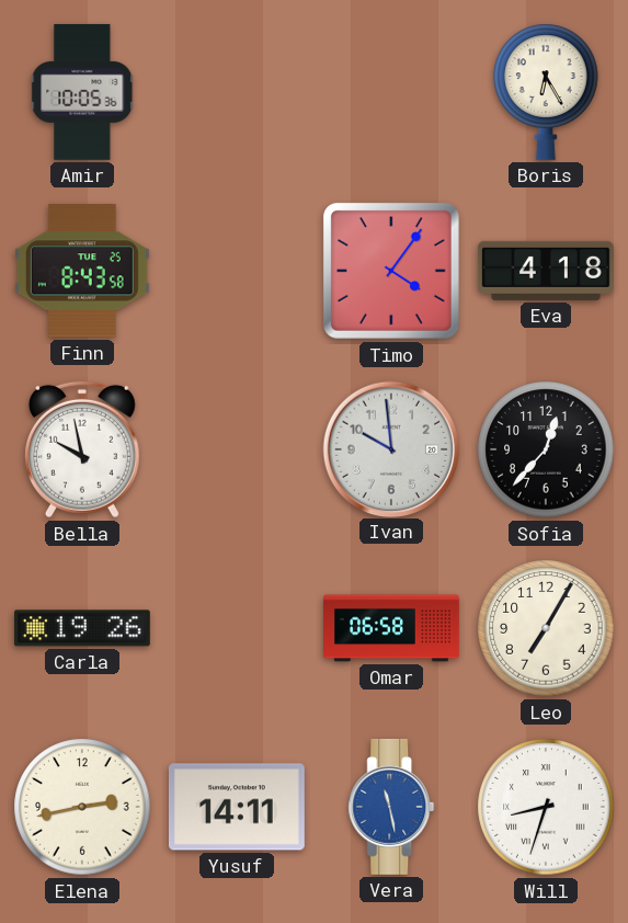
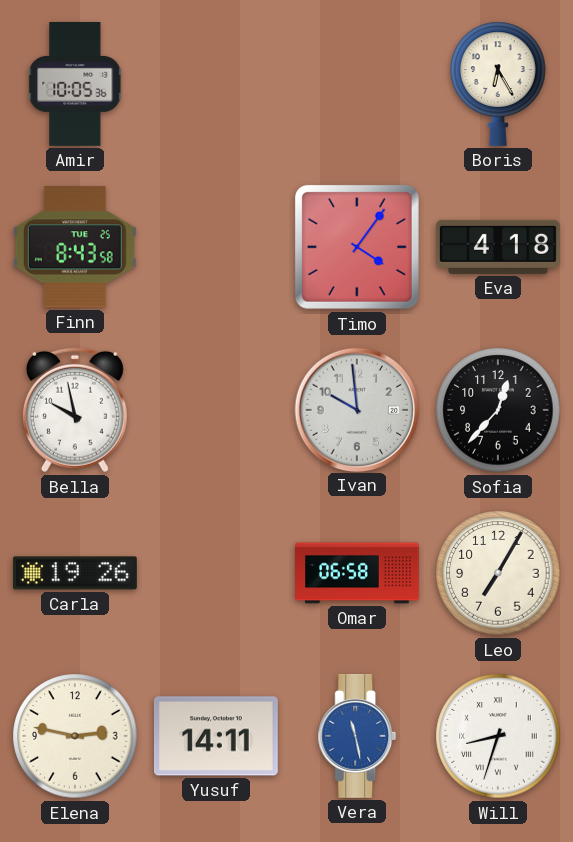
Elena: 2:43 -> 2:47
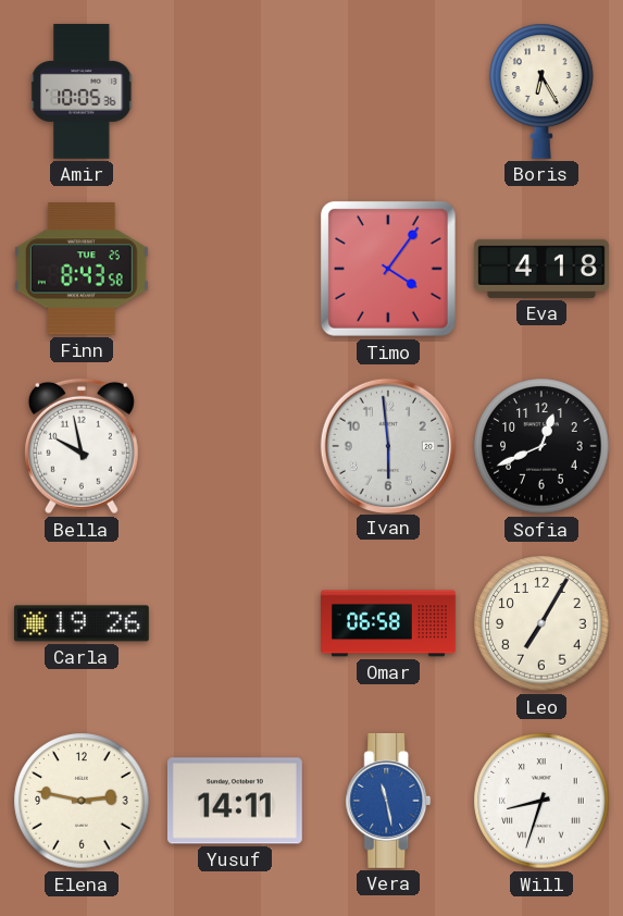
Ivan: 9:59 -> 5:59
Sofia: 12:37 -> 12:41
